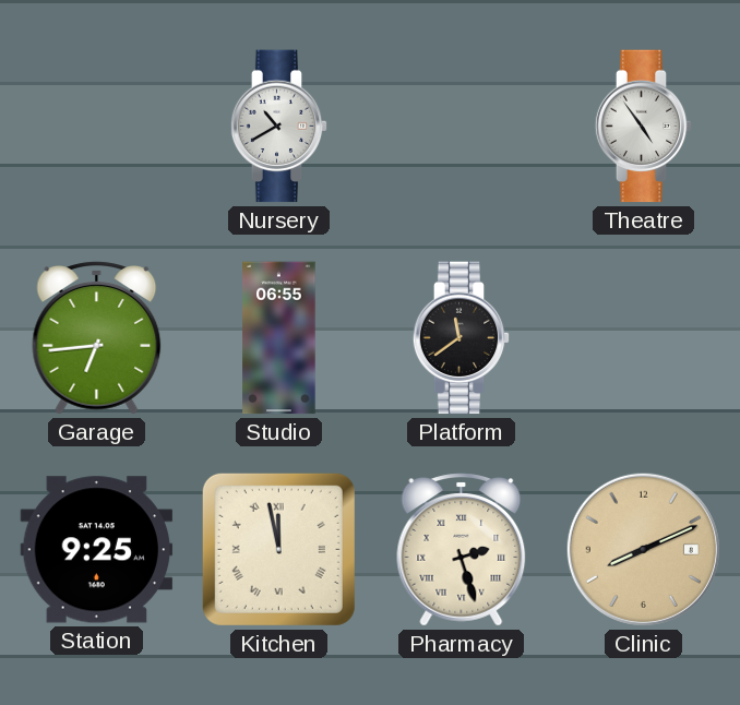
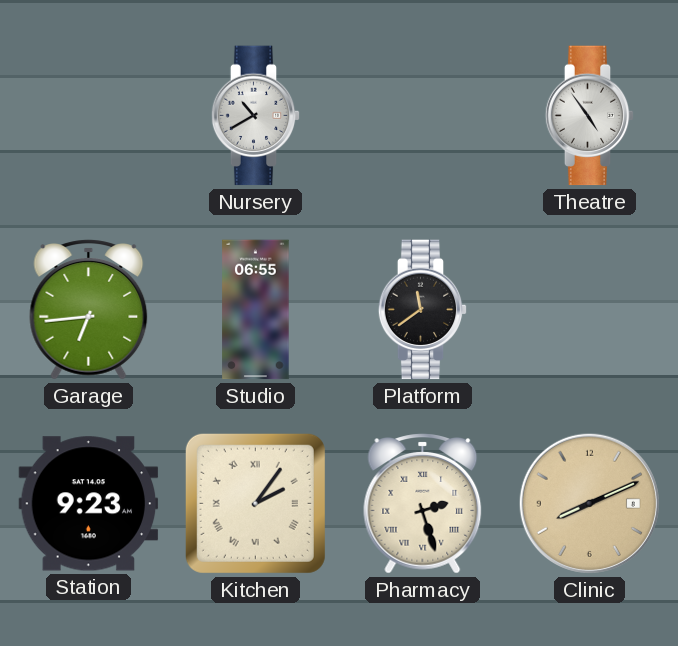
Station: 9:25 -> 9:23
Kitchen: 11:58 -> 2:06
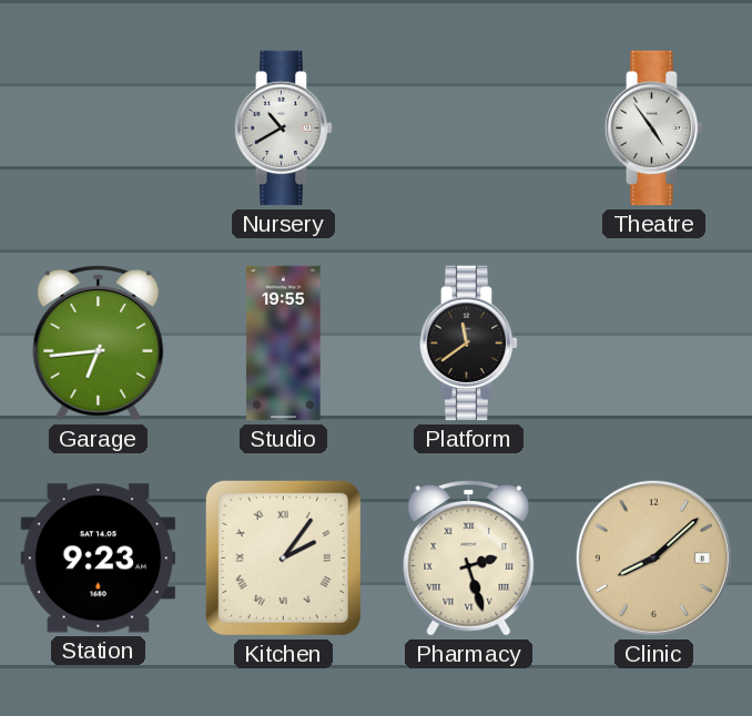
Studio: 06:55 -> 19:55
Clinic: 8:11 -> 8:08
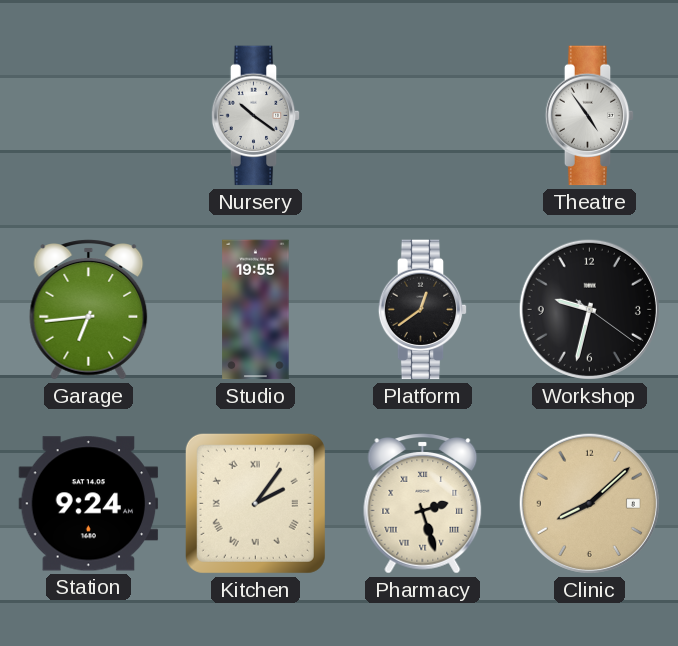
Nursery: 10:40 -> 10:21
Platform: 11:39 -> 12:39
Workshop: none -> 9:32
Station: 9:23 -> 9:24
